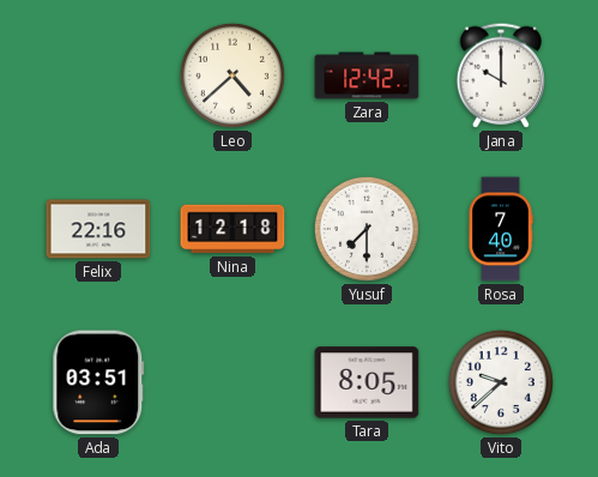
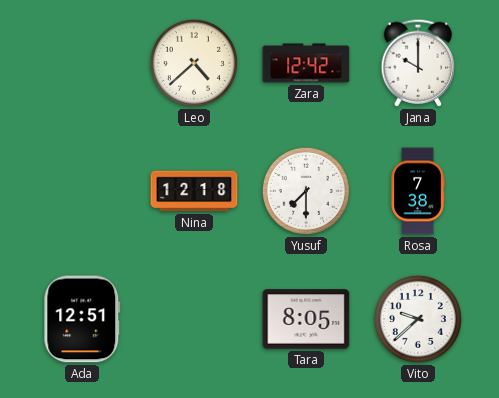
Felix: 22:16 -> none
Rosa: 7:40 -> 7:38
Ada: 03:51 -> 12:51
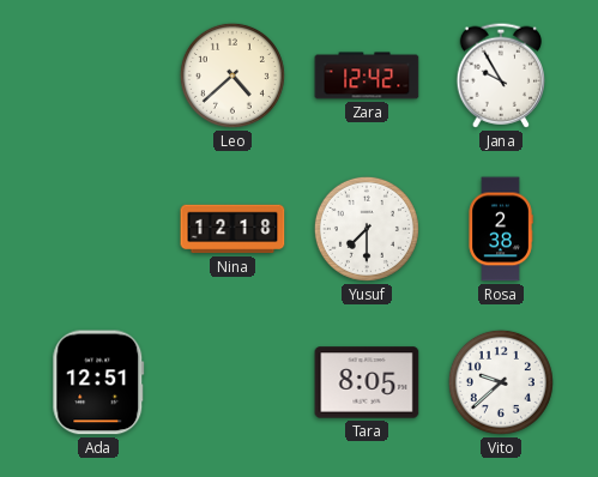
Jana: 10:00 -> 9:55
Rosa: 7:38 -> 2:38
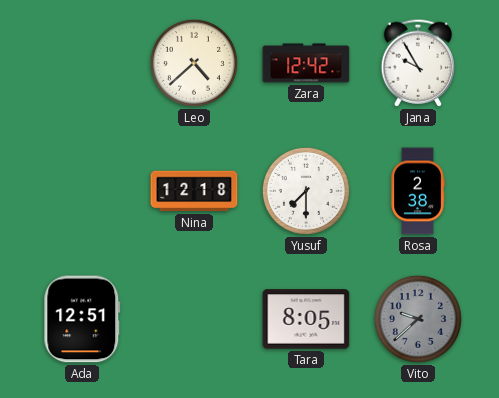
Vito dial: white -> grey
